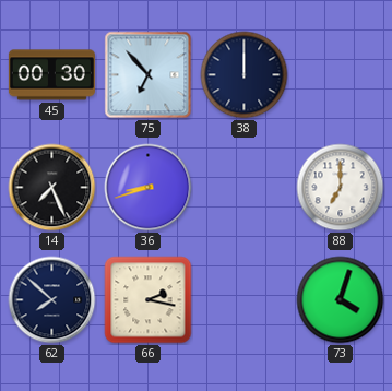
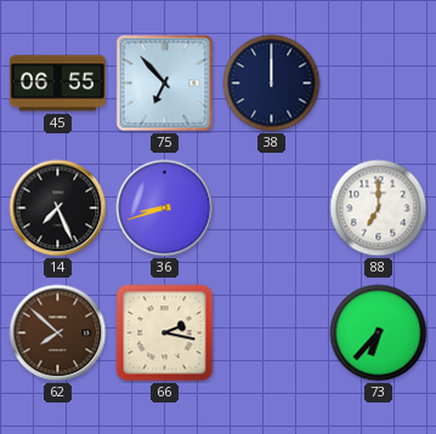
45: 00:30 -> 06:55
62 dial: navy -> brown
73: 4:03 -> 6:37
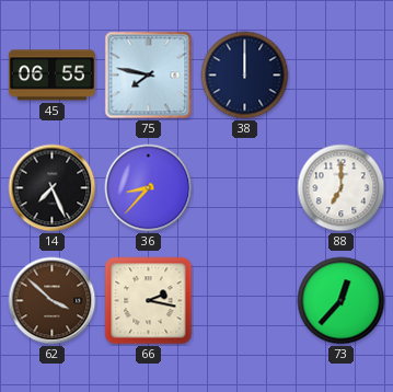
75: 6:53 -> 7:47
36: 8:42 -> 8:37
62: 7:52 -> 3:52
73: 6:37 -> 12:37
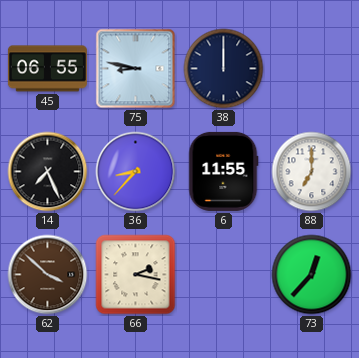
75: 7:47 -> 8:47
6: none -> 11:55
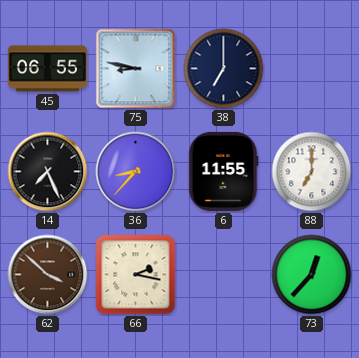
38: 12:00 -> 7:00
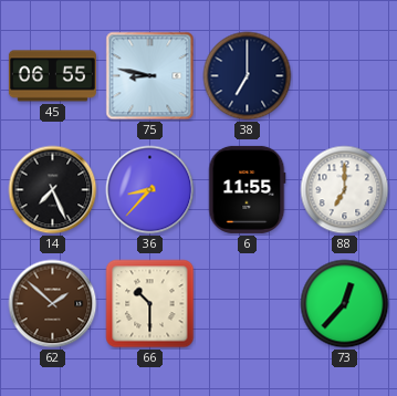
62: 3:52 -> 1:52
66: 2:17 -> 10:30
